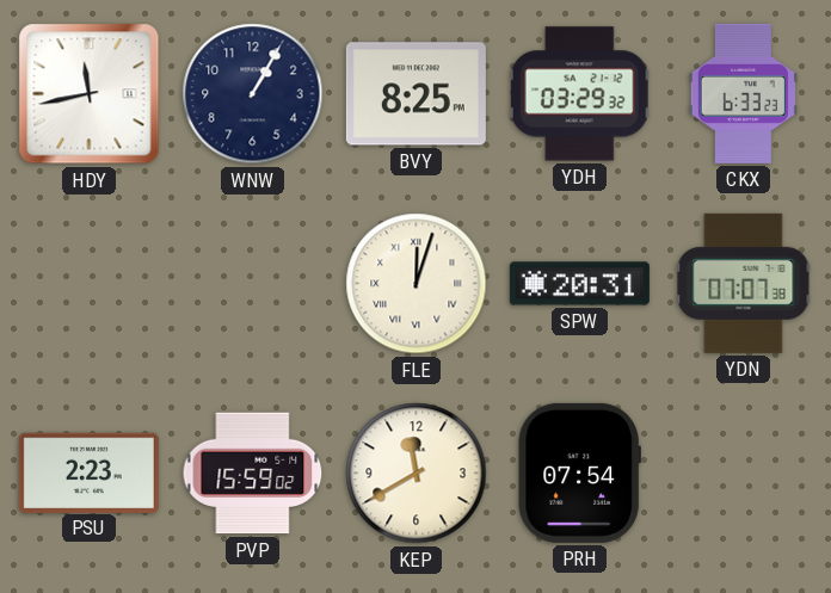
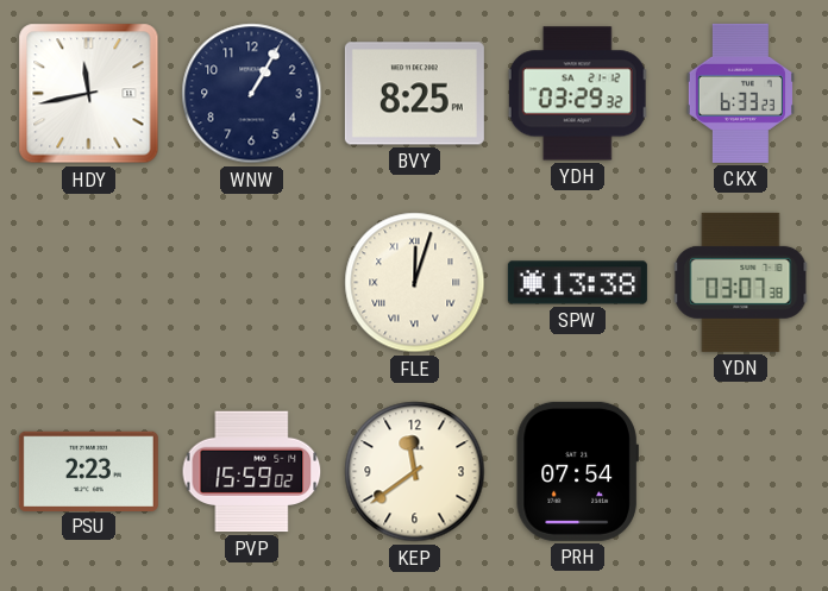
SPW: 20:31 -> 13:38
YDN: 07:07 -> 03:07
KEP: 11:40 -> 11:39
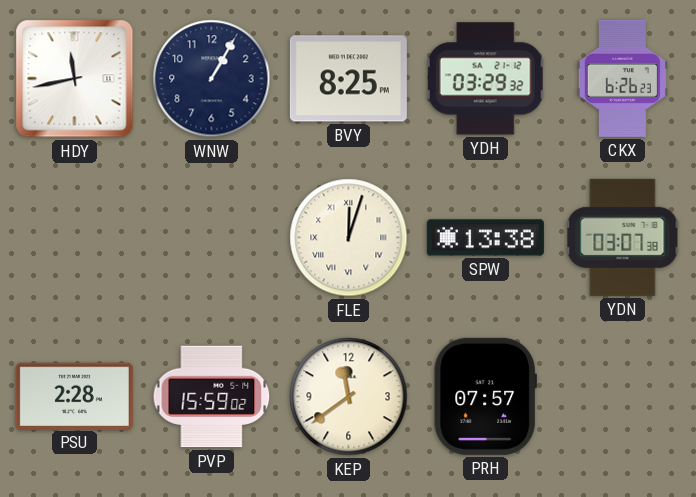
CKX: 6:33 -> 6:26
PSU: 2:23 -> 2:28
PRH: 07:54 -> 07:57
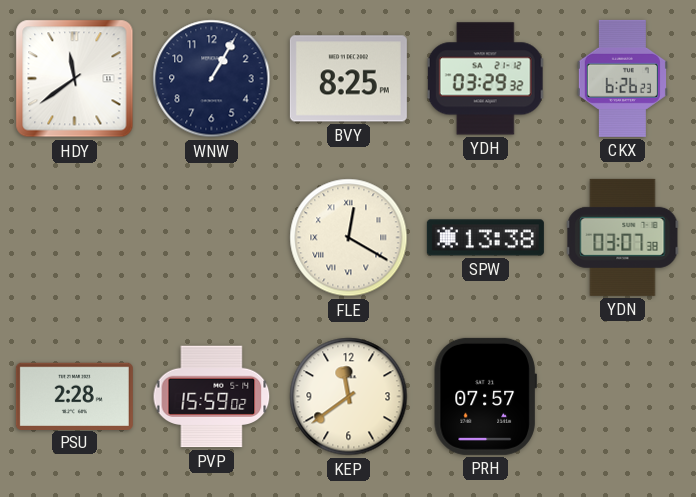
HDY: 11:43 -> 11:39
FLE: 12:03 -> 12:20
